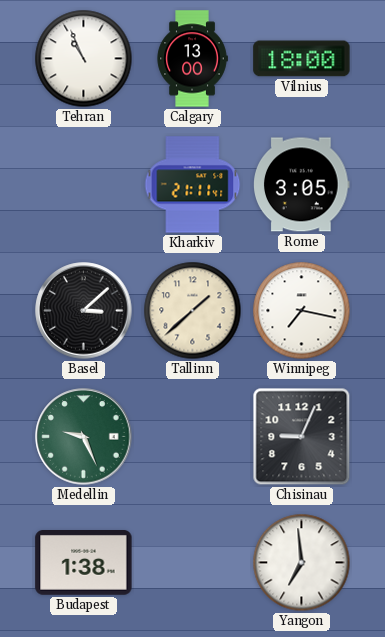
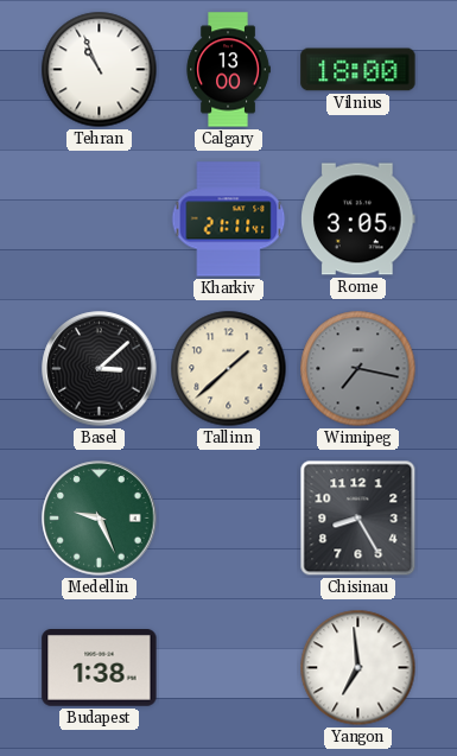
Winnipeg dial: white -> grey
Chisinau: 9:04 -> 8:25
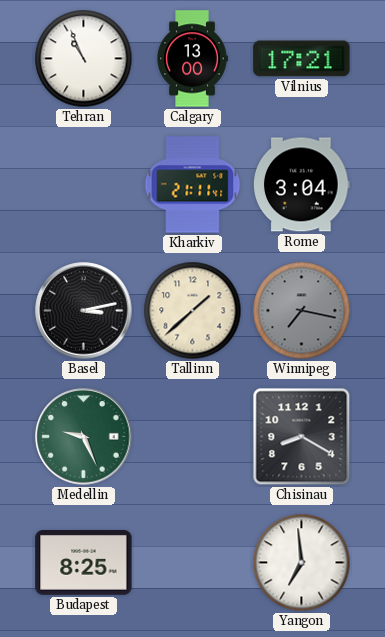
Vilnius: 18:00 -> 17:21
Rome: 3:05 -> 3:04
Basel: 3:08 -> 3:13
Chisinau: 8:25 -> 8:20
Budapest: 1:38 -> 8:25
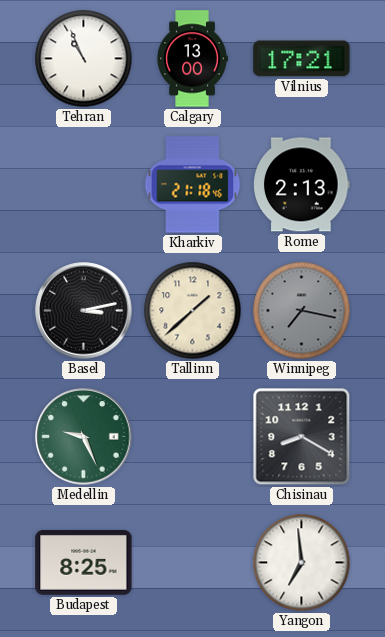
Kharkiv: 21:11 -> 21:18
Rome: 3:04 -> 2:13
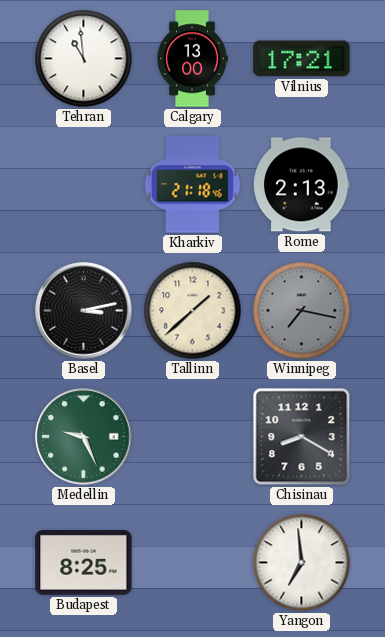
Tehran: 10:56 -> 10:59
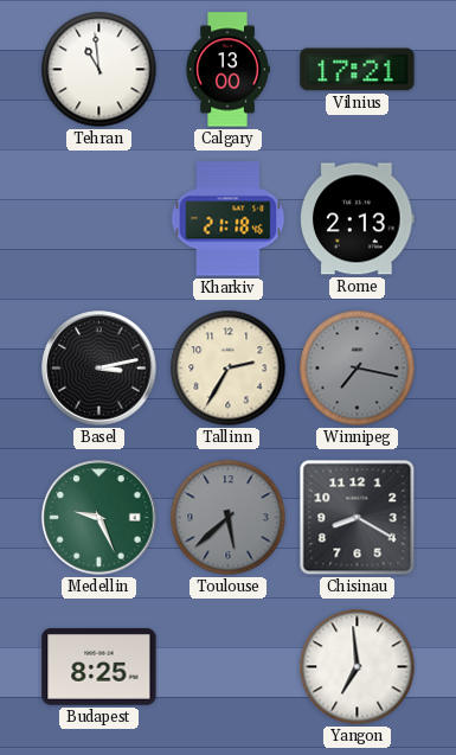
Tallinn: 1:38 -> 2:35
Toulouse: none -> 5:38
